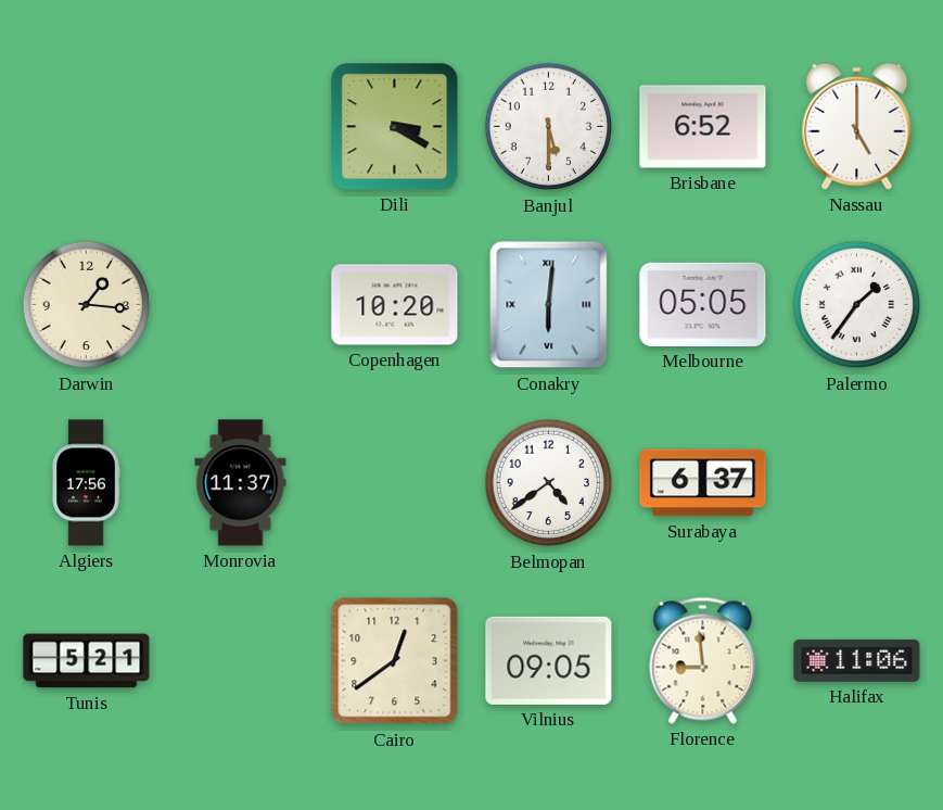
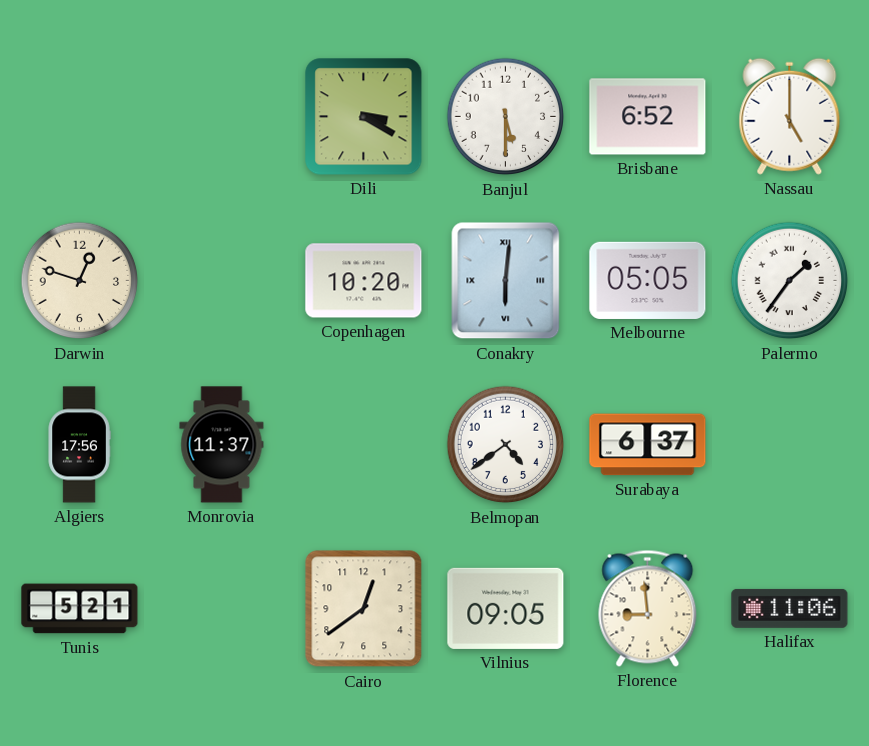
Darwin: 1:16 -> 12:48
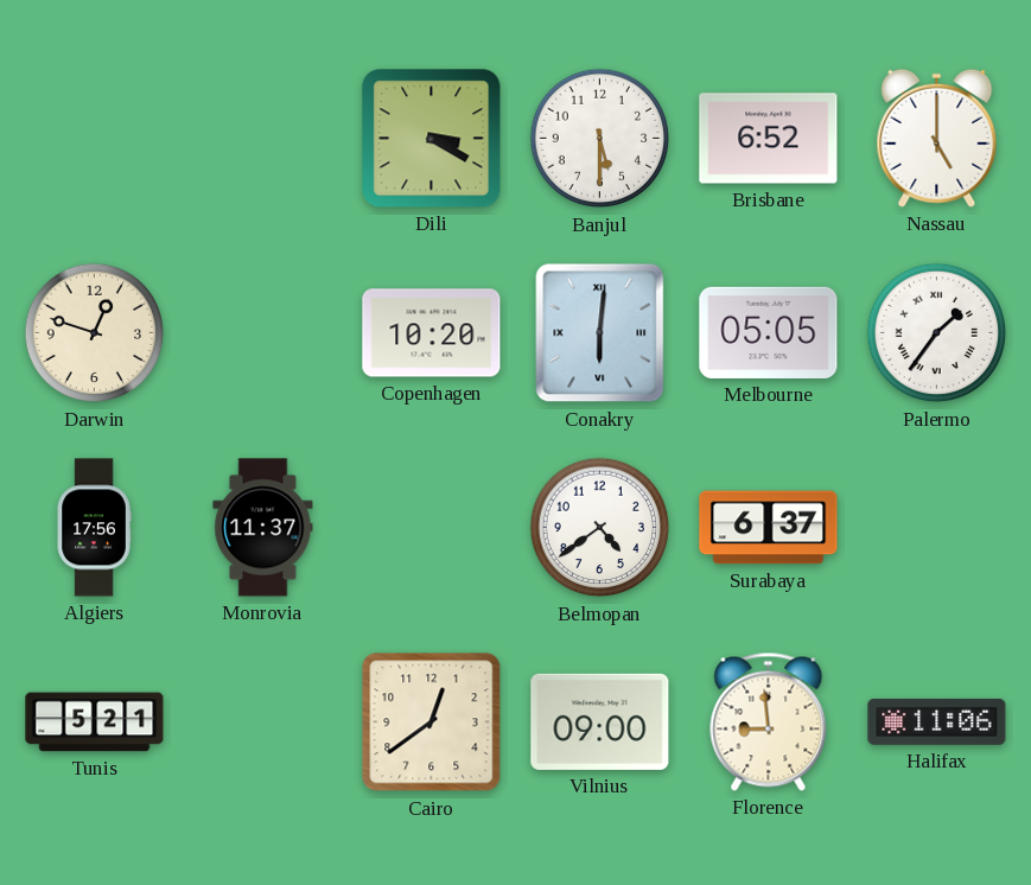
Vilnius: 09:05 -> 09:00
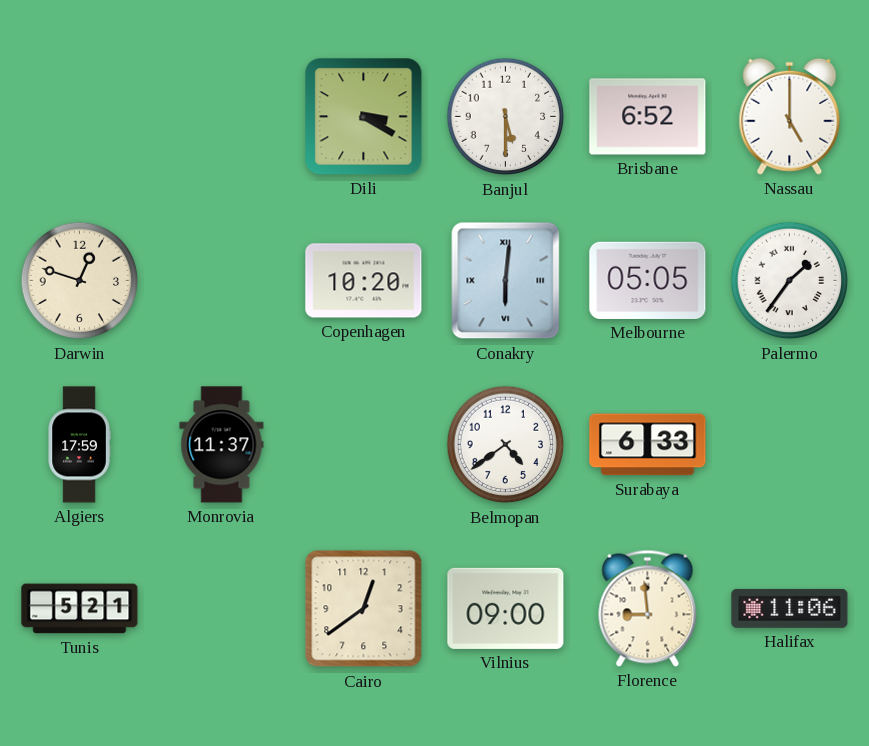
Algiers: 17:56 -> 17:59
Surabaya: 6:37 -> 6:33
